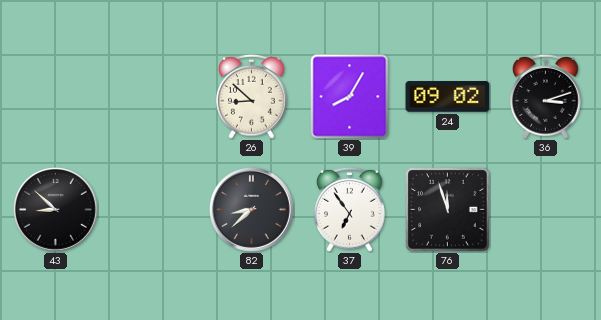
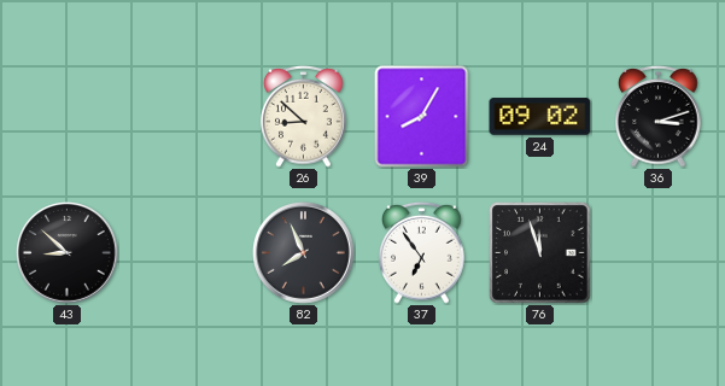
82: 8:38 -> 7:56
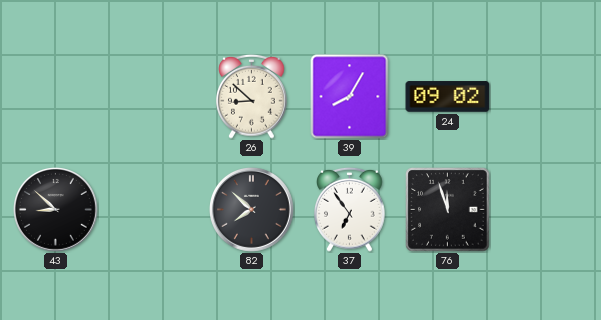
36: 3:12 -> none
82: 7:56 -> 7:52
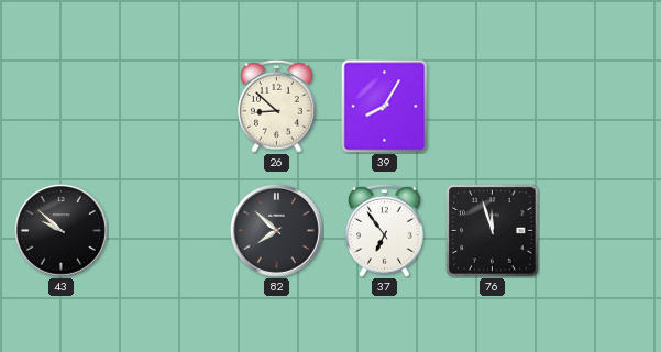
24: 09:02 -> none
43: 8:52 -> 9:52
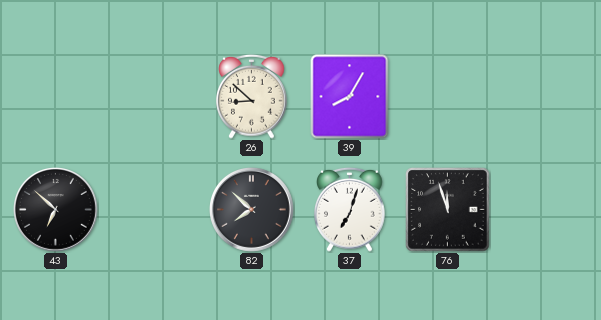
43: 9:52 -> 6:52
37: 6:54 -> 7:03
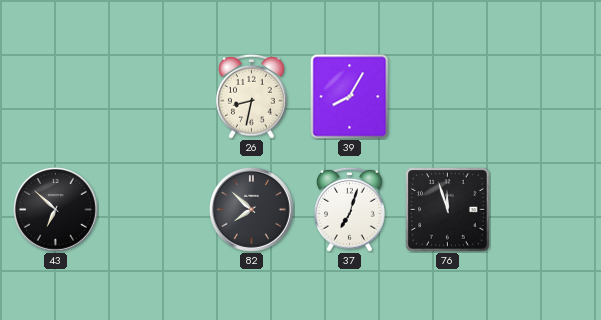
26: 8:52 -> 8:32
